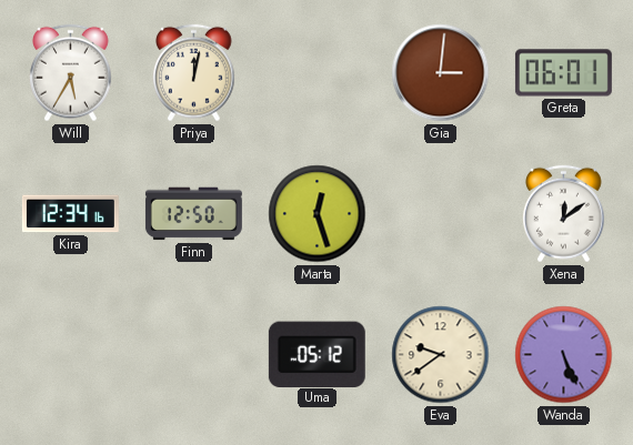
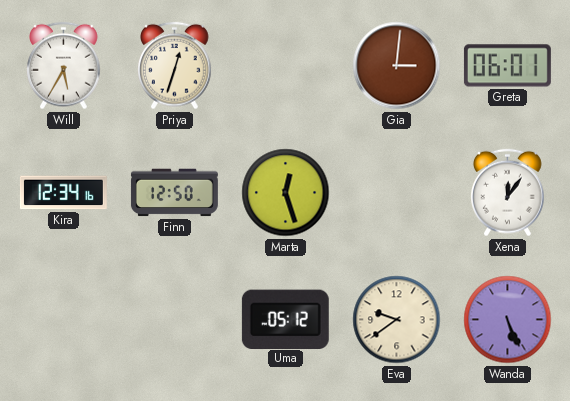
Priya: 12:02 -> 12:33
Xena: 12:09 -> 12:06
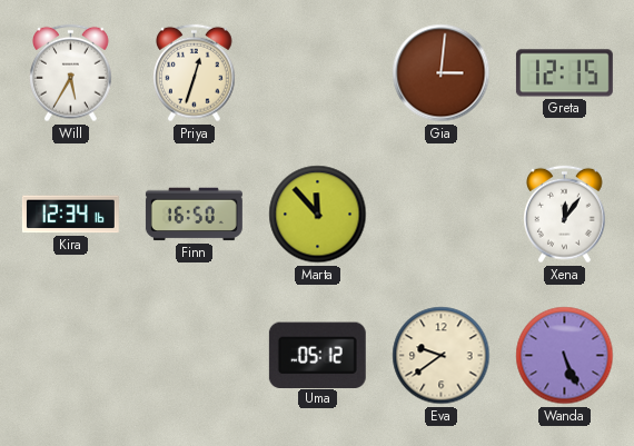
Greta: 06:01 -> 12:15
Finn: 12:50 -> 16:50
Marta: 12:27 -> 11:53
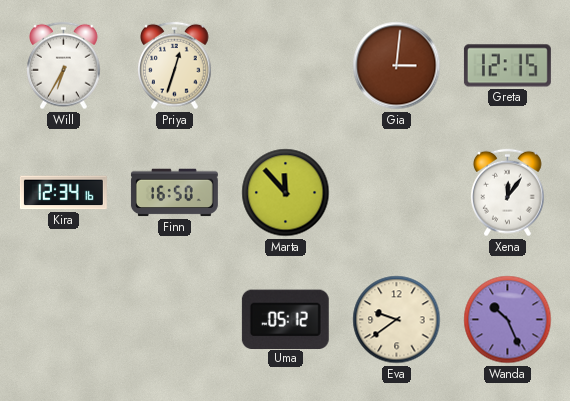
Will: 5:35 -> 6:35
Wanda: 5:26 -> 10:26
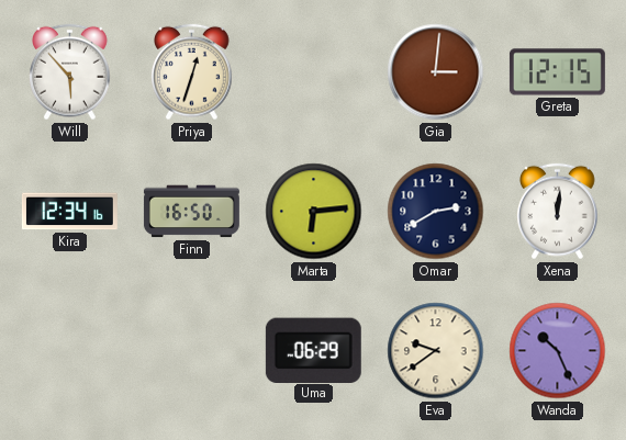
Will: 6:35 -> 5:53
Marta: 11:53 -> 6:14
Omar: none -> 2:40
Xena: 12:06 -> 12:01
Uma: 05:12 -> 06:29
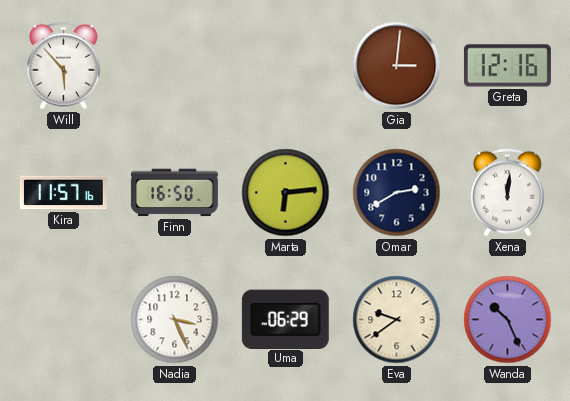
Priya: 12:33 -> none
Greta: 12:15 -> 12:16
Kira: 12:34 -> 11:57
Nadia: none -> 3:26
